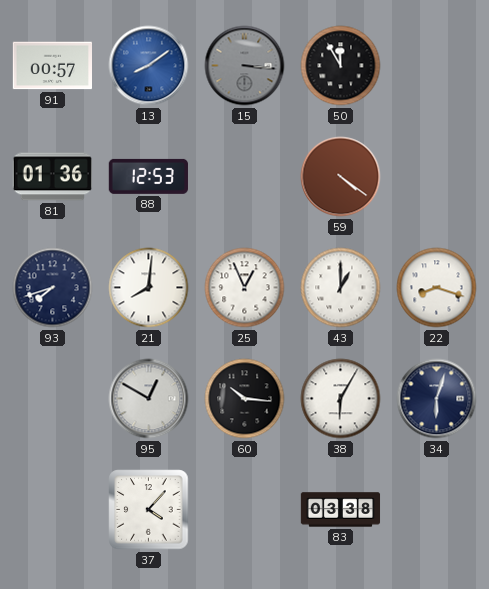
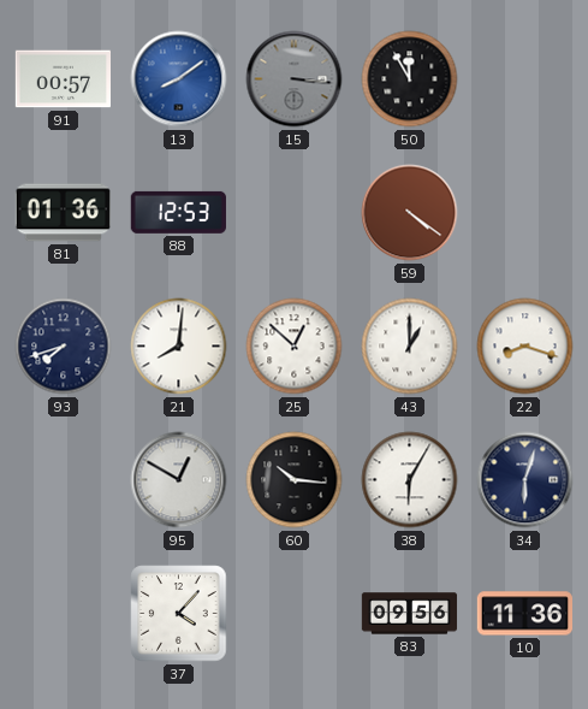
25: 12:56 -> 12:52
83: 03:38 -> 09:56
10: none -> 11:36
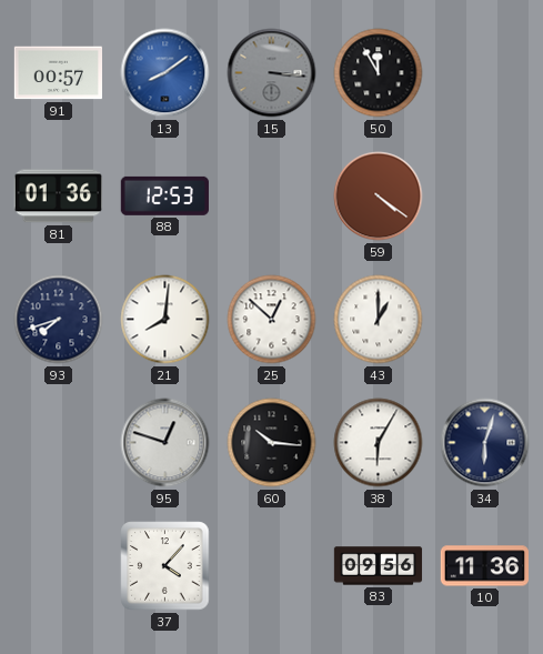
22: 8:18 -> none
95: 12:50 -> 12:48
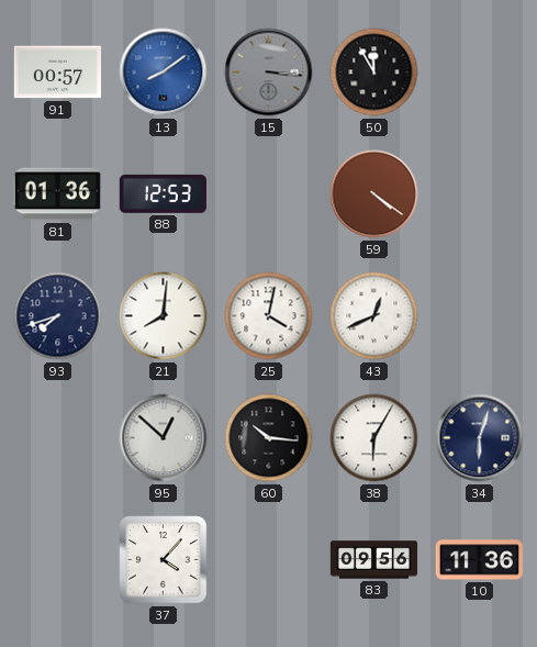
25: 12:52 -> 4:02
43: 1:00 -> 12:41
95: 12:48 -> 12:52
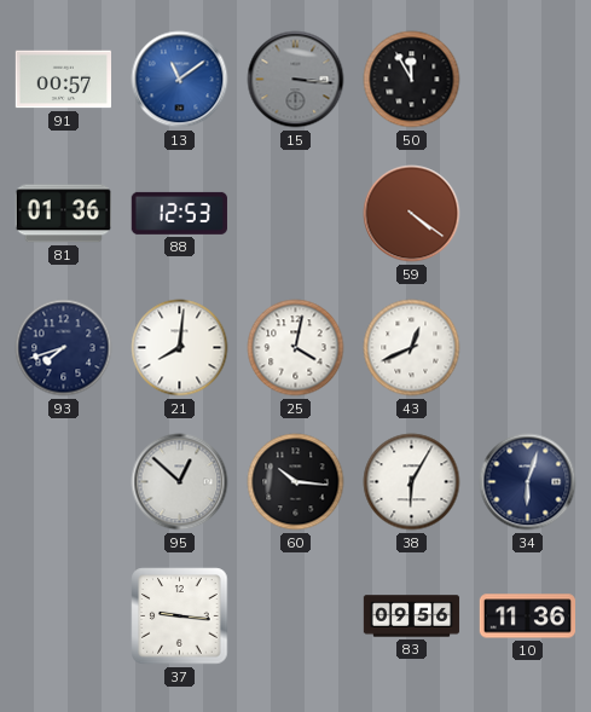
13: 8:09 -> 11:09
37: 4:07 -> 9:16
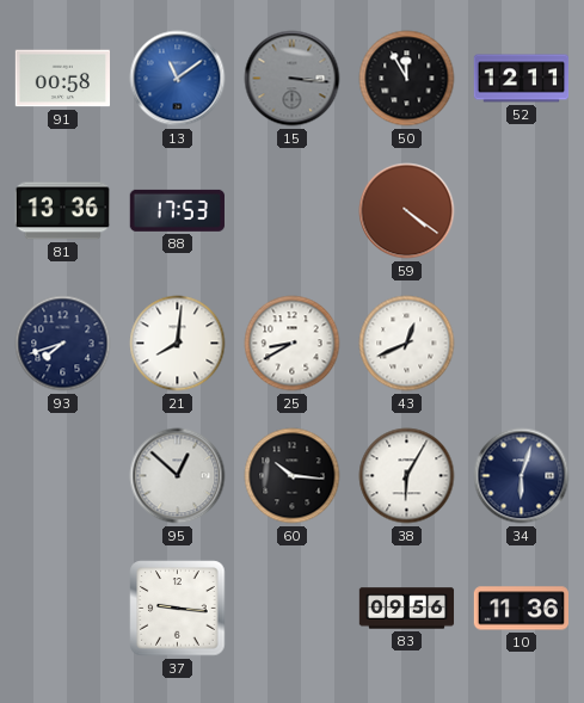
91: 00:57 -> 00:58
52: none -> 12:11
81: 01:36 -> 13:36
88: 12:53 -> 17:53
25: 4:02 -> 8:40
